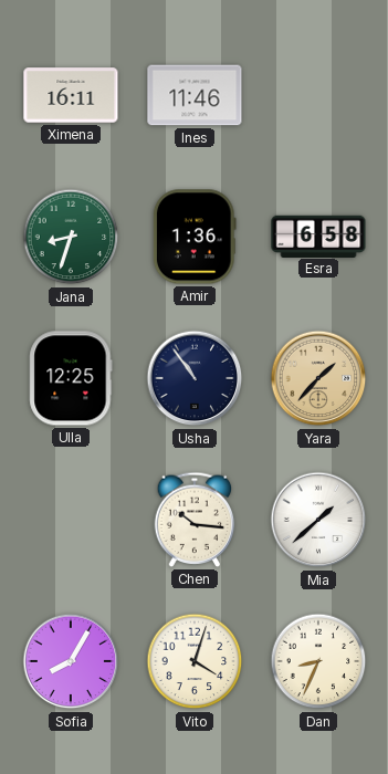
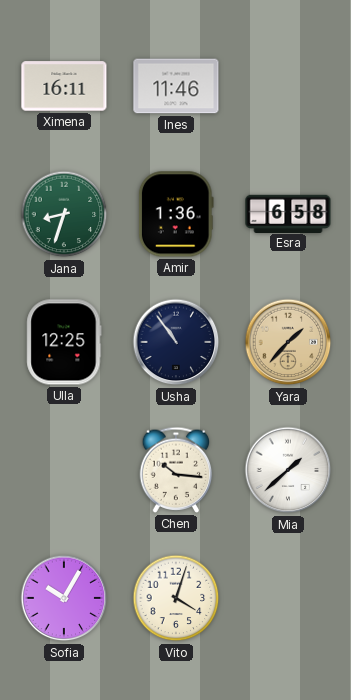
Sofia: 8:05 -> 10:05
Dan: 8:34 -> none
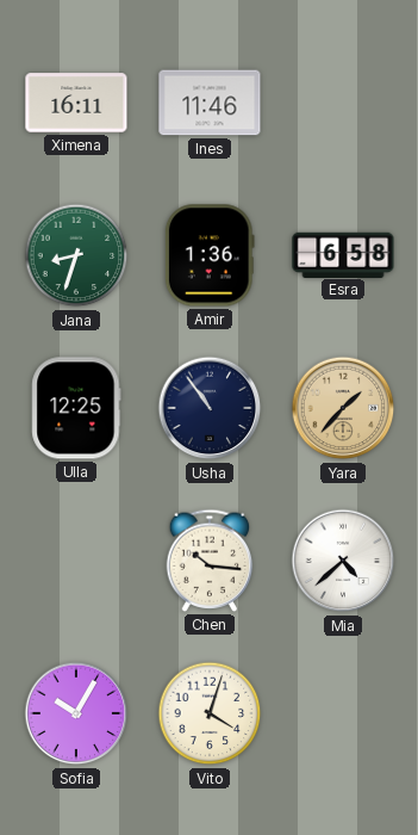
Mia: 1:38 -> 4:38
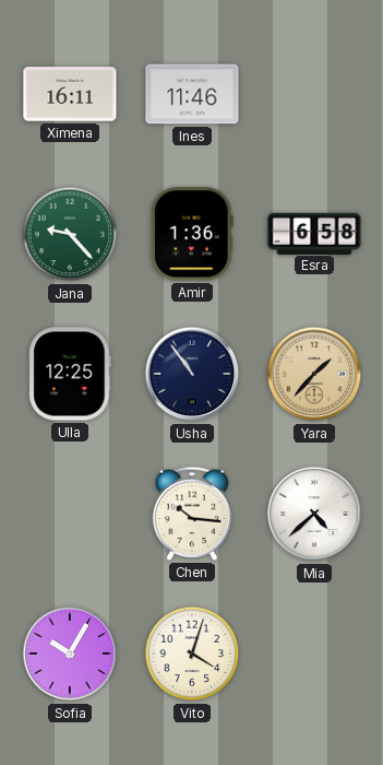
Jana: 8:33 -> 9:23
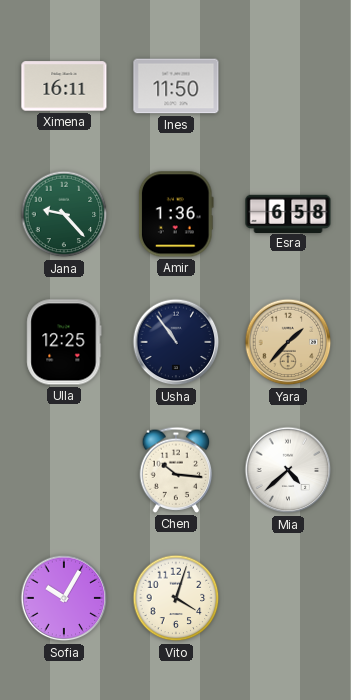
Ines: 11:46 -> 11:50
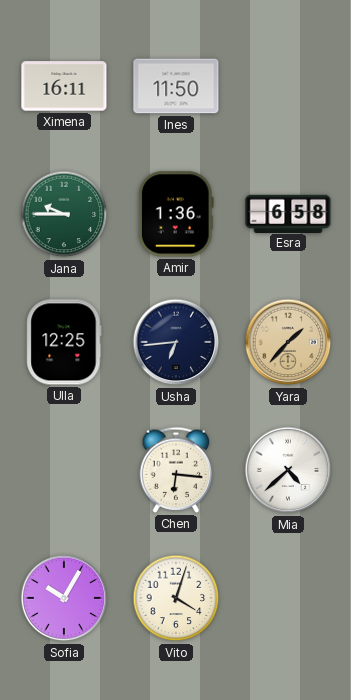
Jana: 9:23 -> 9:45
Usha: 10:54 -> 6:44
Chen: 10:16 -> 6:16
